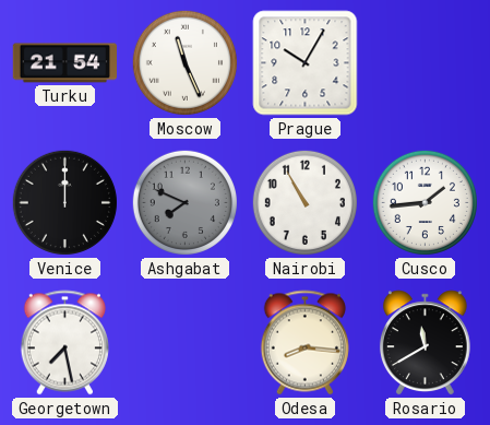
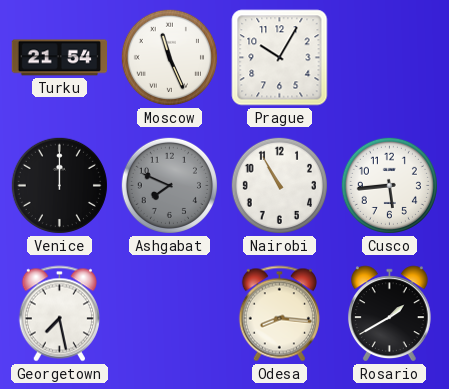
Cusco: 1:44 -> 5:44
Rosario: 11:40 -> 1:40
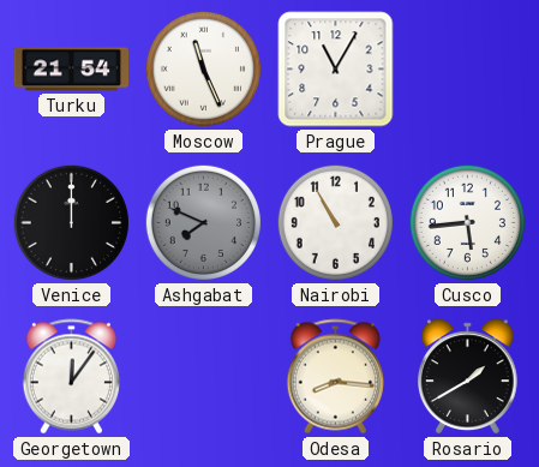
Prague: 10:05 -> 11:05
Georgetown: 7:28 -> 12:06
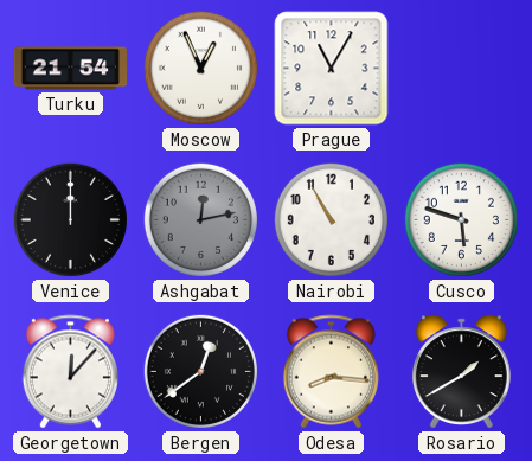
Moscow: 11:26 -> 12:56
Ashgabat: 7:49 -> 12:13
Cusco: 5:44 -> 5:48
Georgetown: 12:06 -> 12:07
Bergen: none -> 12:39
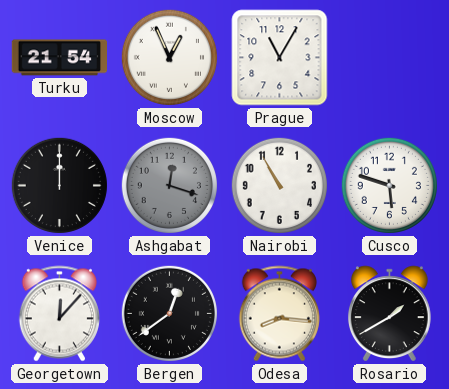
Ashgabat: 12:13 -> 12:18
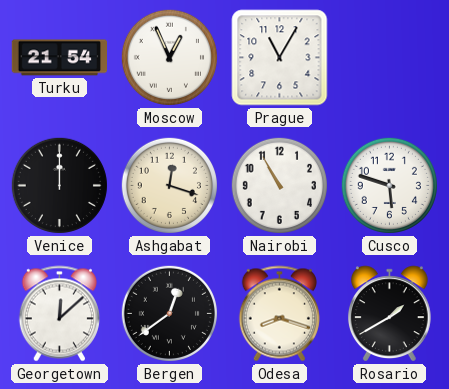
Ashgabat dial: grey -> cream
Georgetown: 12:07 -> 12:08
Odesa: 8:16 -> 8:18
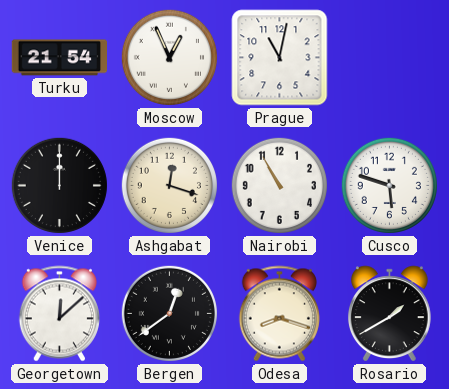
Prague: 11:05 -> 11:02
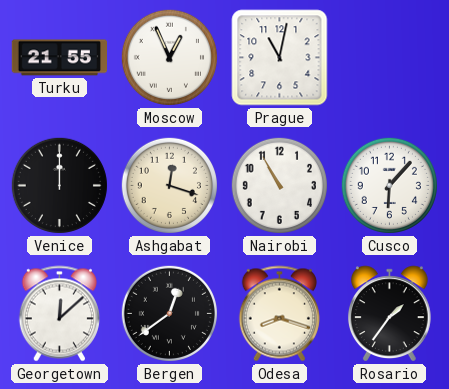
Turku: 21:54 -> 21:55
Cusco: 5:48 -> 6:07
Rosario: 1:40 -> 1:36
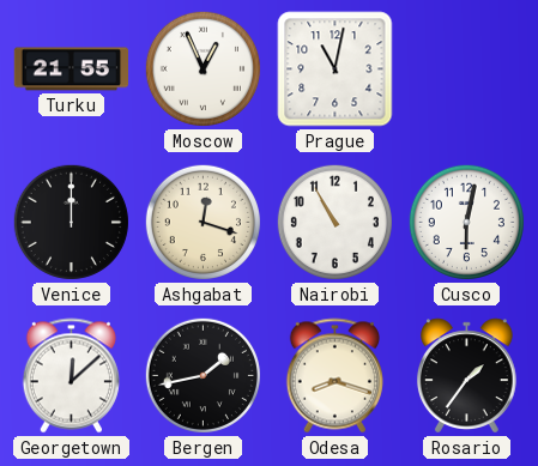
Cusco: 6:07 -> 6:02
Bergen: 12:39 -> 1:43
